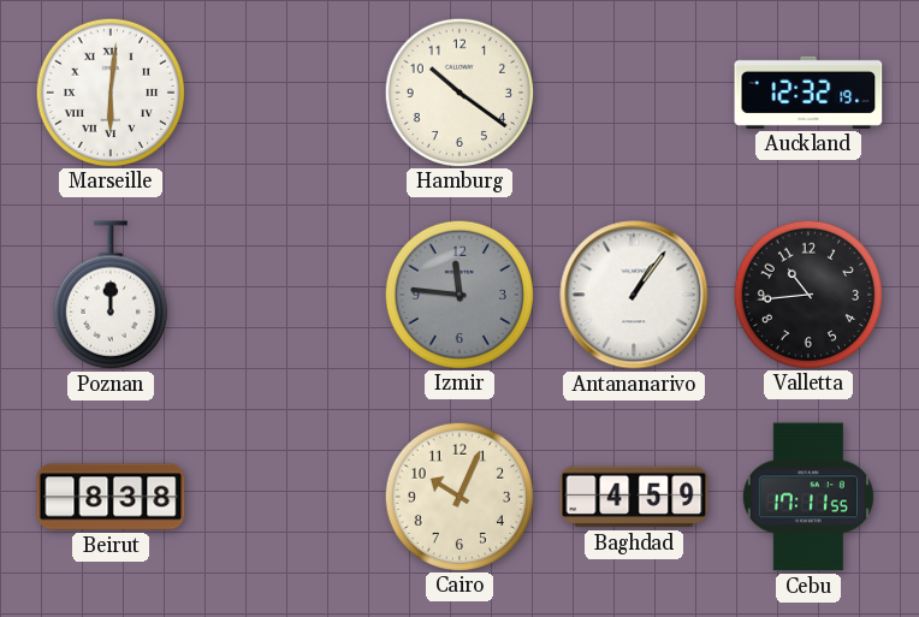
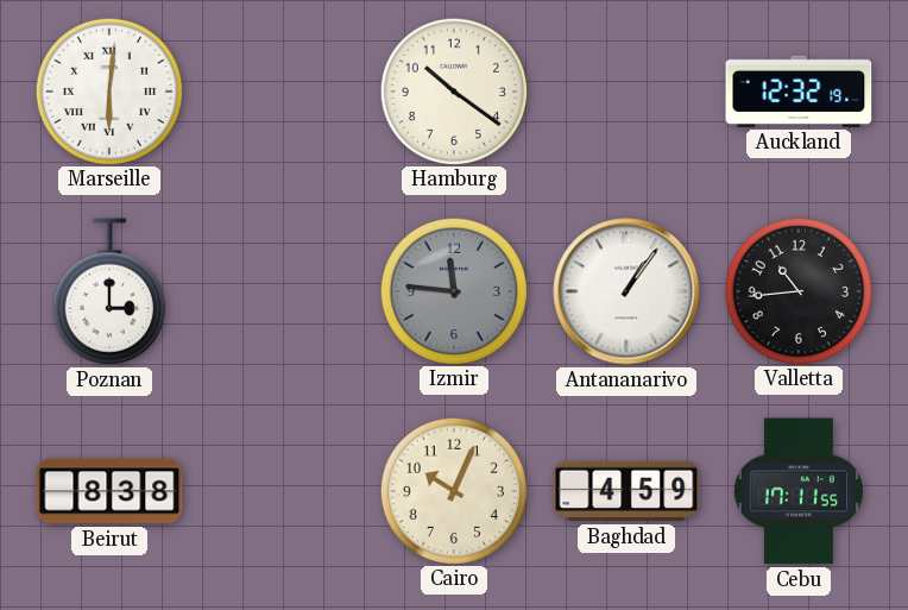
Poznan: 12:00 -> 3:00
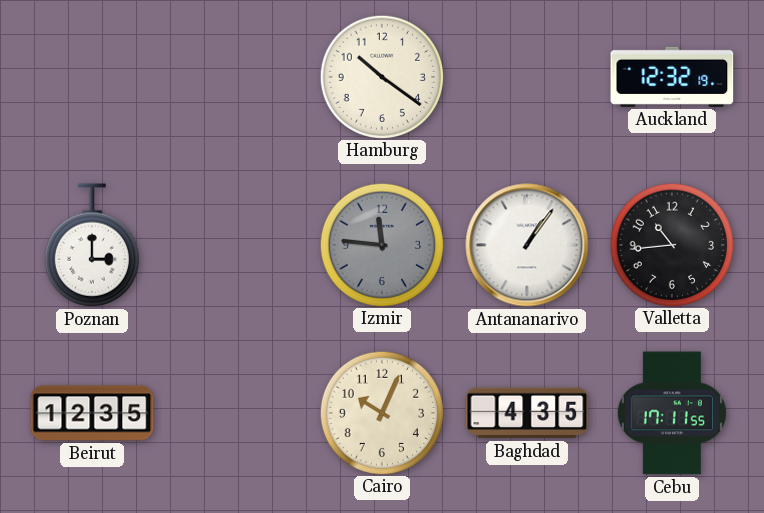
Marseille: 6:01 -> none
Beirut: 8:38 -> 12:35
Baghdad: 4:59 -> 4:35
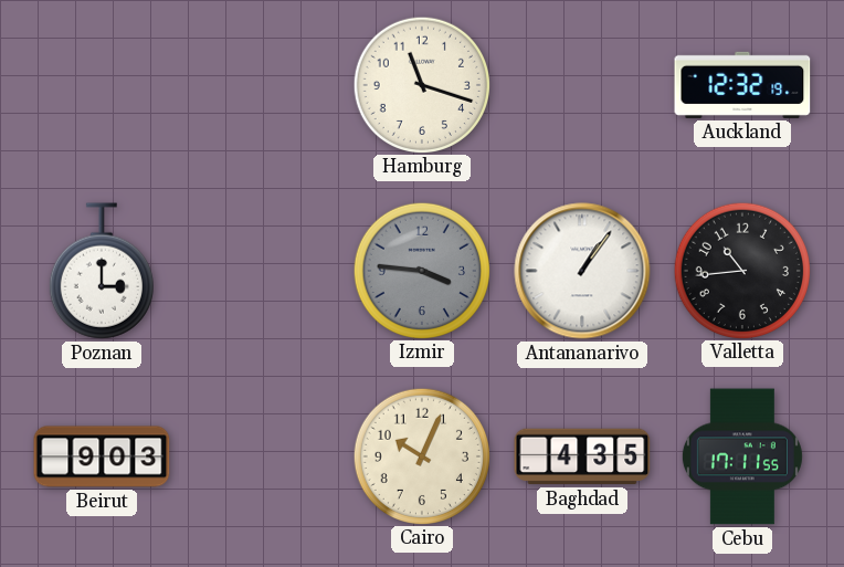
Hamburg: 10:21 -> 11:18
Izmir: 11:46 -> 3:46
Beirut: 12:35 -> 9:03
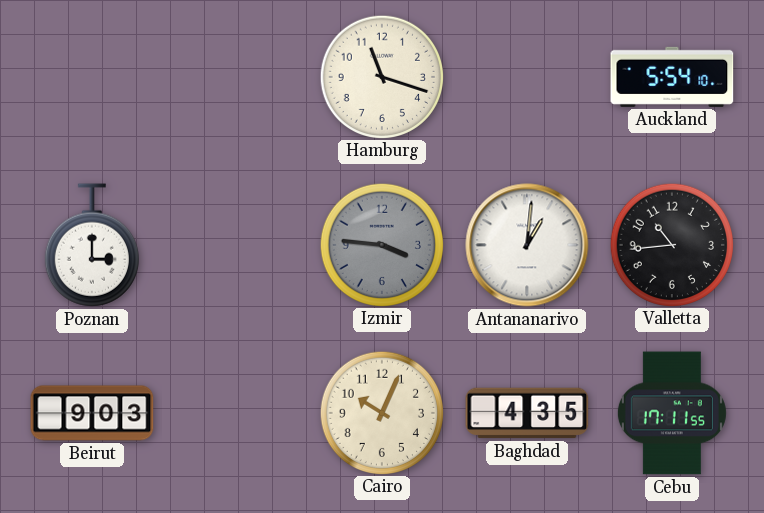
Auckland: 12:32 -> 5:54
Antananarivo: 1:06 -> 1:01
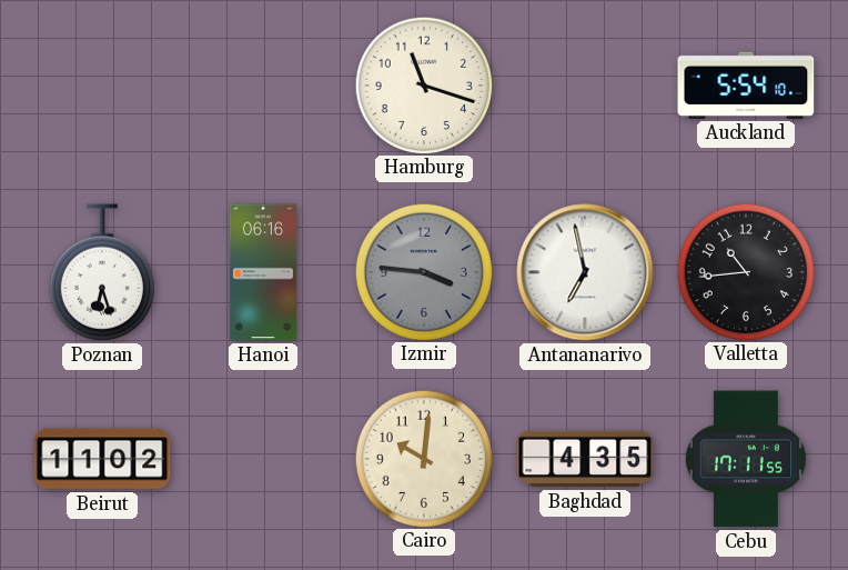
Poznan: 3:00 -> 6:27
Hanoi: none -> 06:16
Antananarivo: 1:01 -> 6:58
Beirut: 9:03 -> 11:02
Cairo: 10:04 -> 10:01
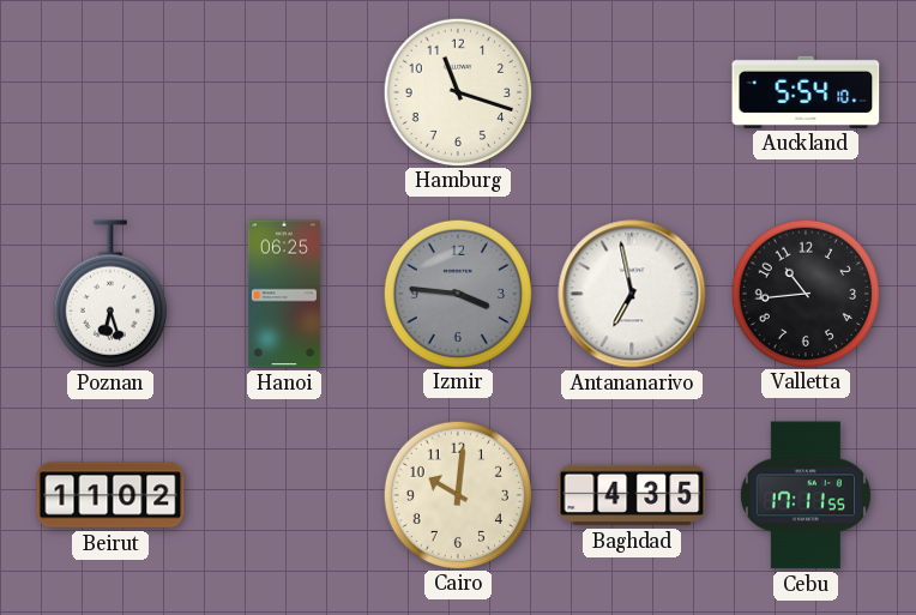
Hanoi: 06:16 -> 06:25
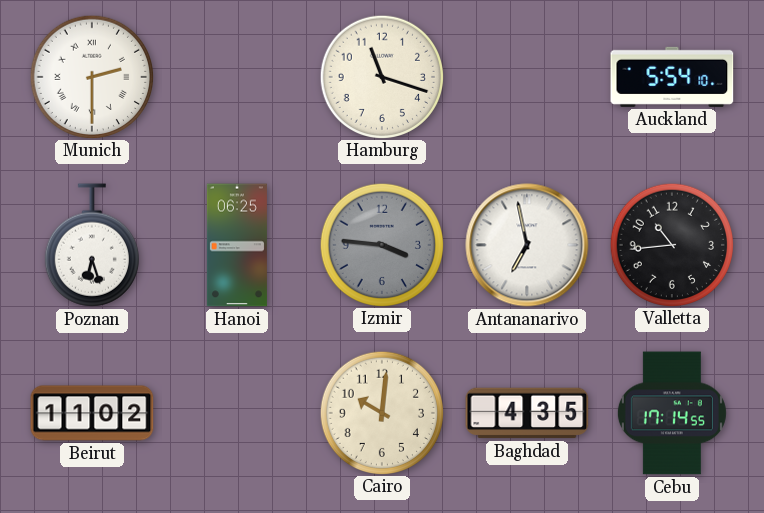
Munich: none -> 2:30
Cebu: 17:11 -> 17:14
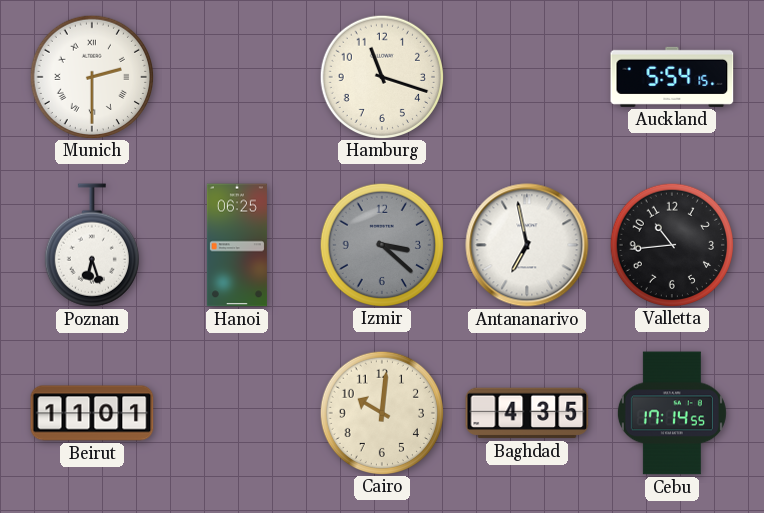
Auckland: 5:54:10 -> 5:54:15
Izmir: 3:46 -> 3:22
Beirut: 11:02 -> 11:01
